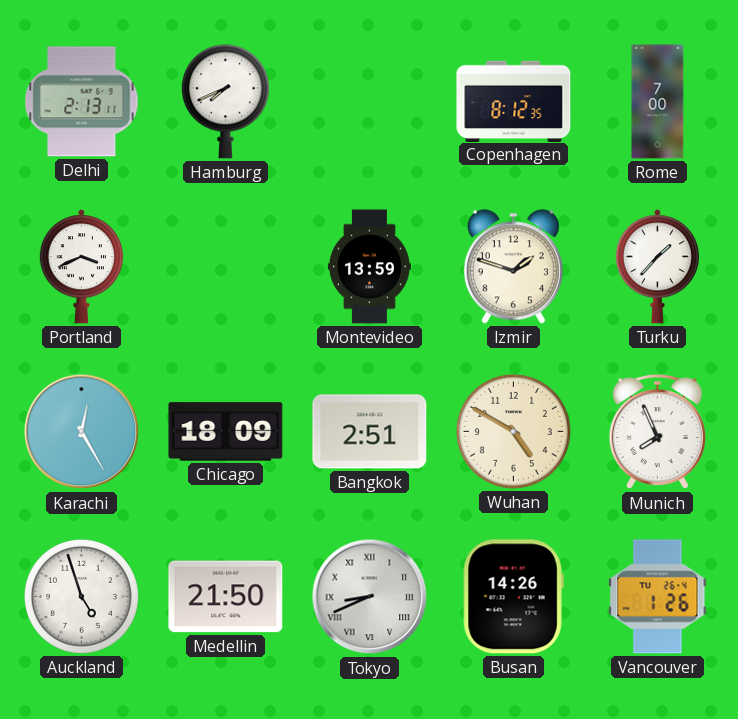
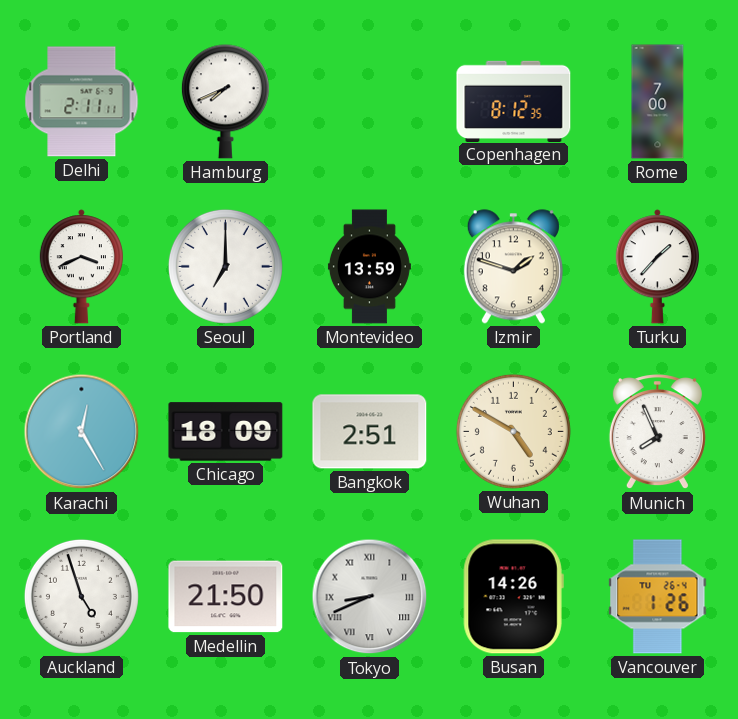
Delhi: 2:13 -> 2:11
Seoul: none -> 7:00
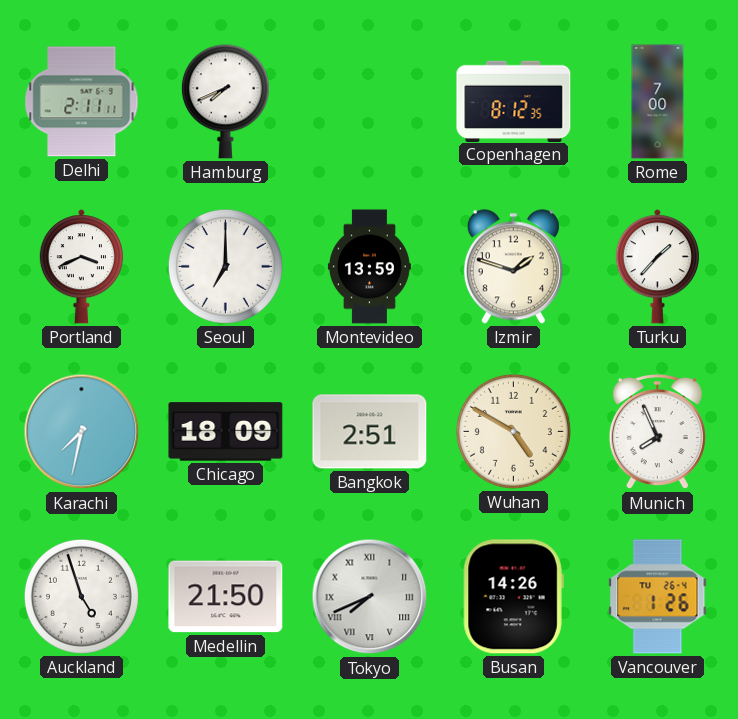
Karachi: 12:25 -> 7:32
Tokyo: 8:41 -> 7:41
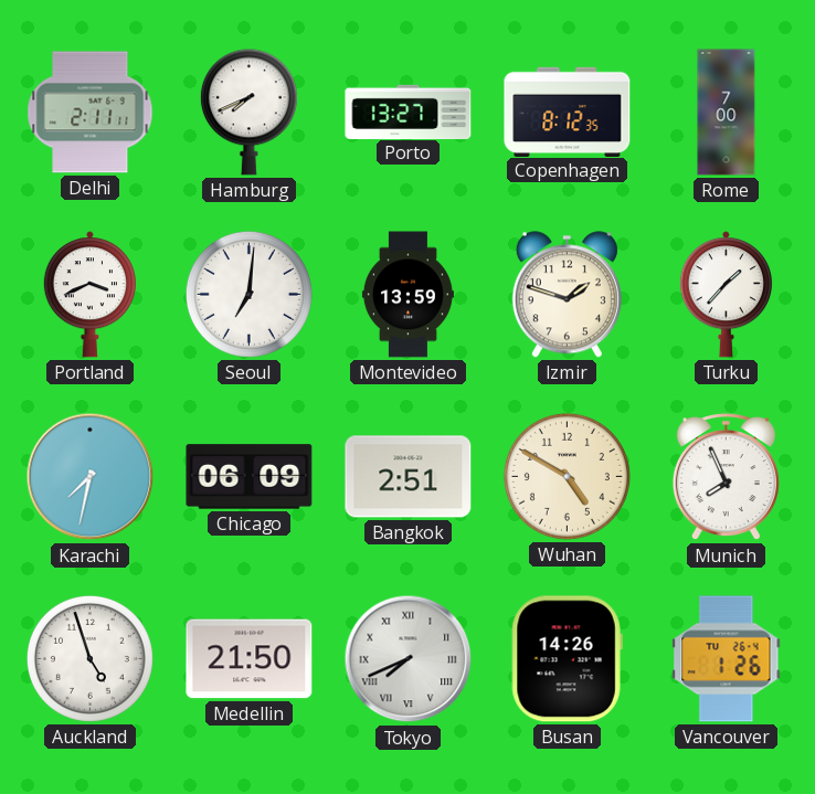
Porto: none -> 13:27
Seoul: 7:00 -> 7:01
Chicago: 18:09 -> 06:09
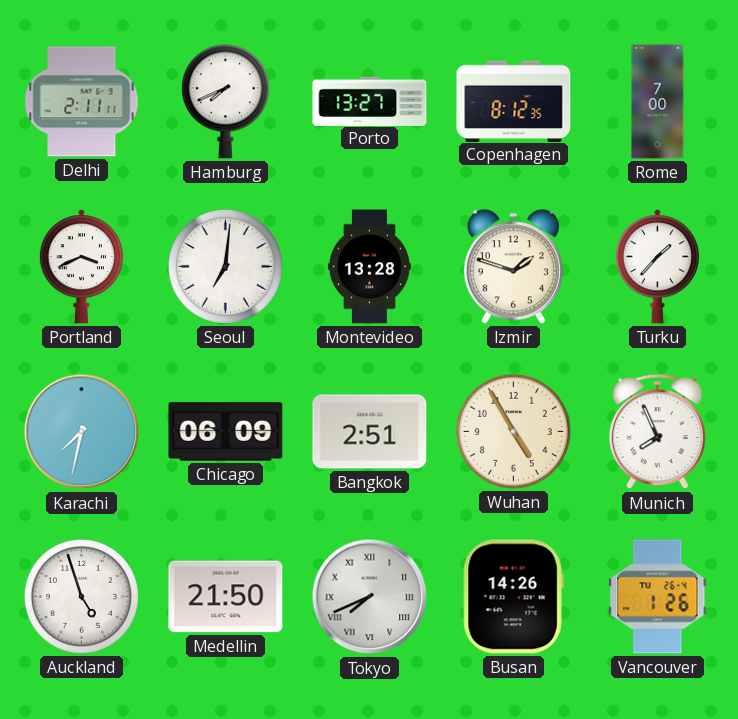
Montevideo: 13:59 -> 13:28
Wuhan: 4:50 -> 4:55
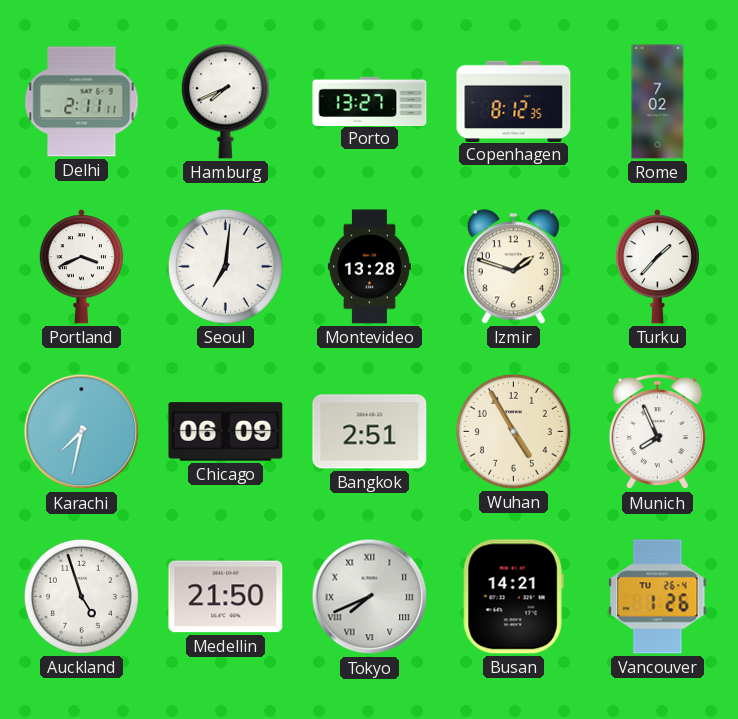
Rome: 7:00 -> 7:02
Busan: 14:26 -> 14:21
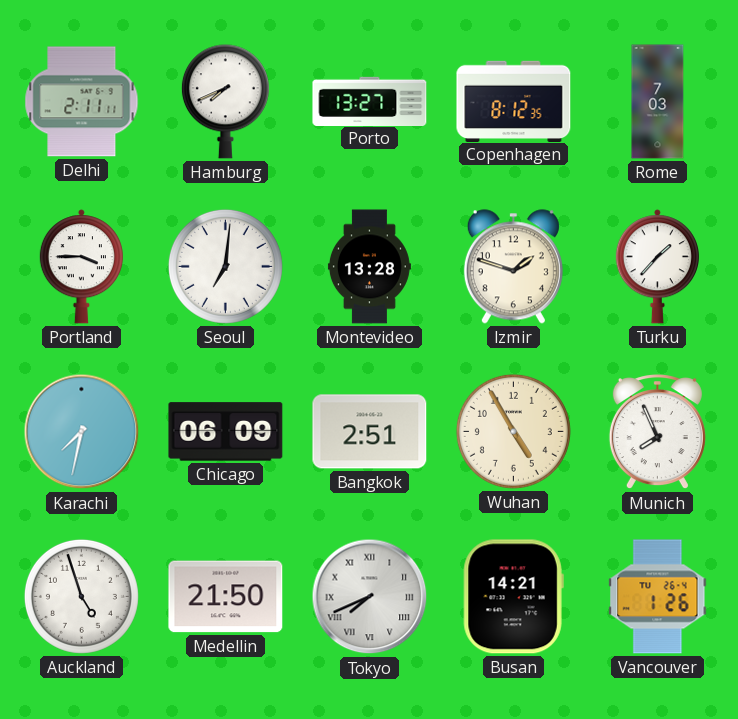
Rome: 7:02 -> 7:03
Portland: 3:41 -> 3:45
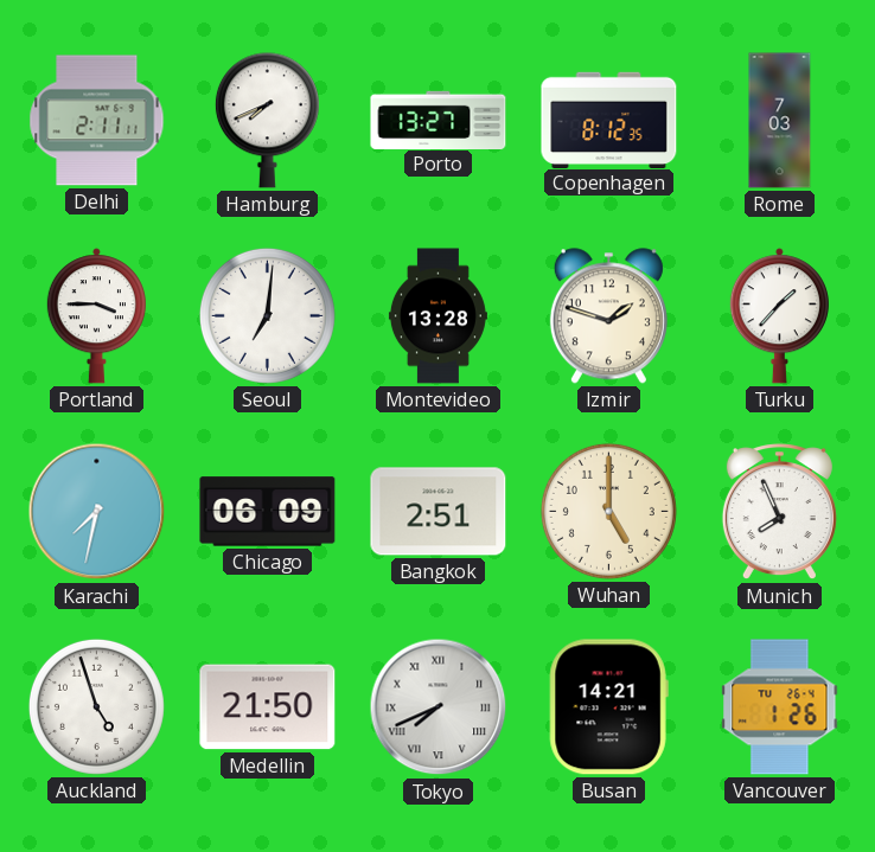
Wuhan: 4:55 -> 5:00
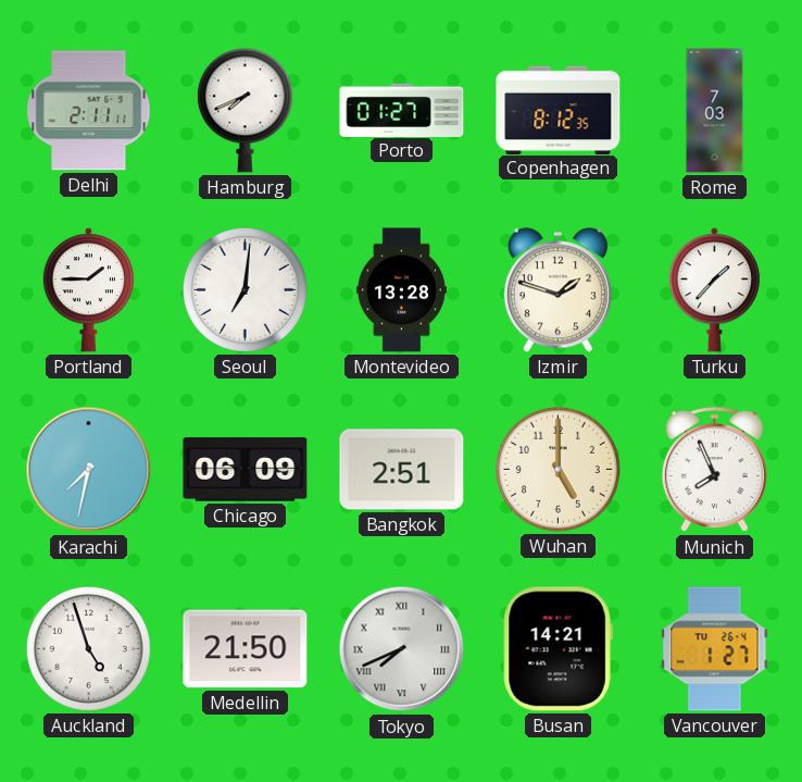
Porto: 13:27 -> 01:27
Portland: 3:45 -> 1:45
Vancouver: 1:26 -> 1:27
